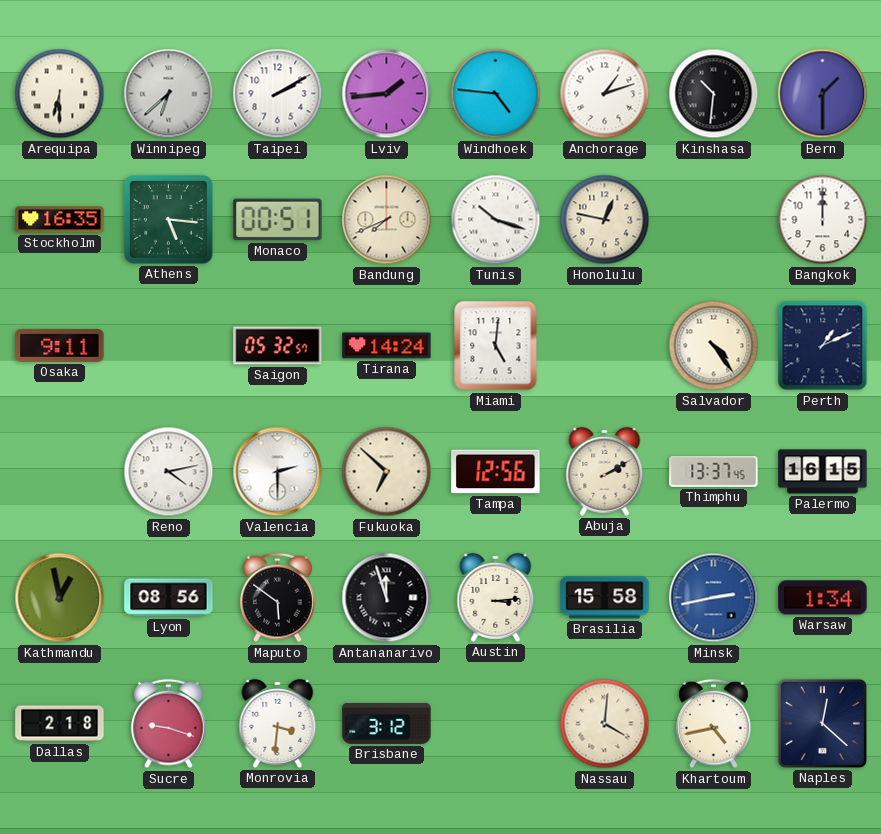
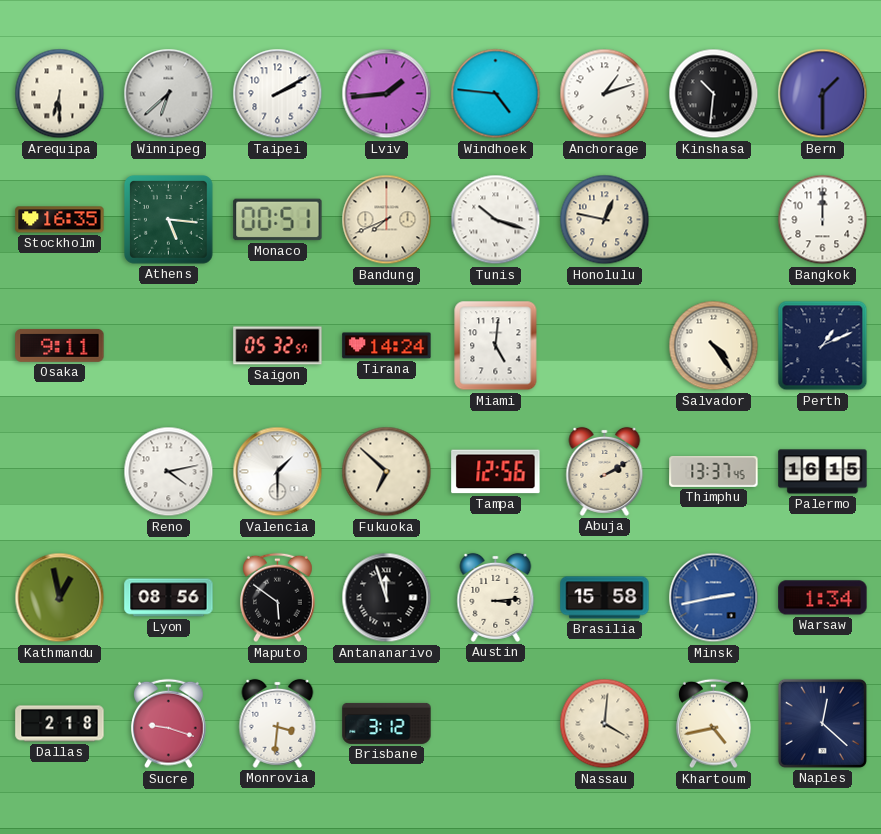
Valencia: 2:30 -> 1:30
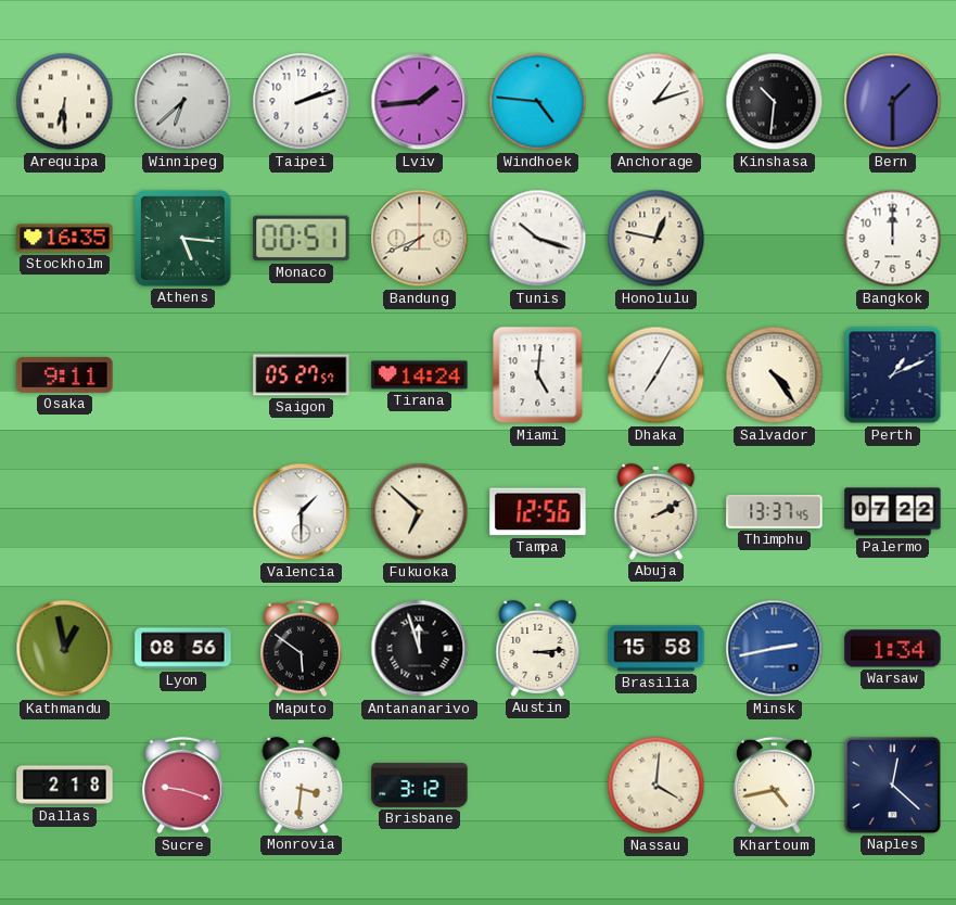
Taipei: 2:10 -> 2:12
Saigon: 05:32 -> 05:27
Dhaka: none -> 7:05
Reno: 4:13 -> none
Palermo: 16:15 -> 07:22
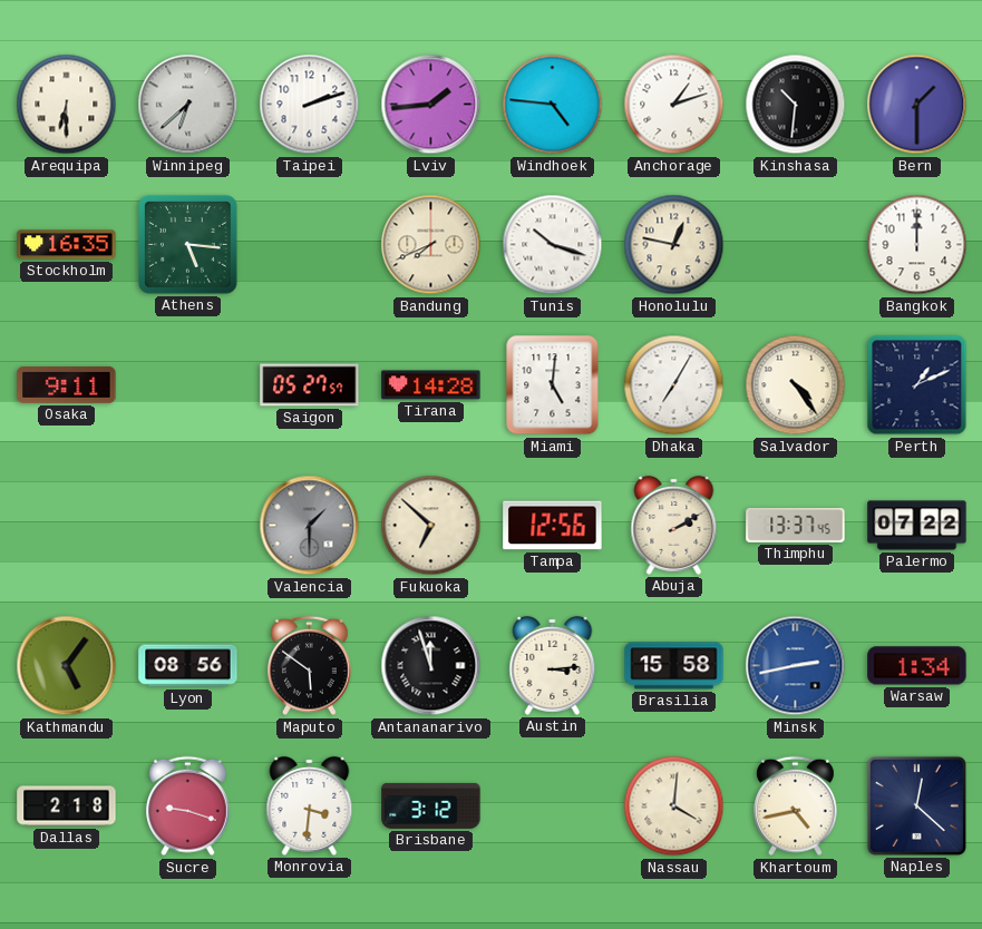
Monaco: 00:51 -> none
Tirana: 14:24 -> 14:28
Valencia dial: white -> grey
Kathmandu: 12:58 -> 5:06
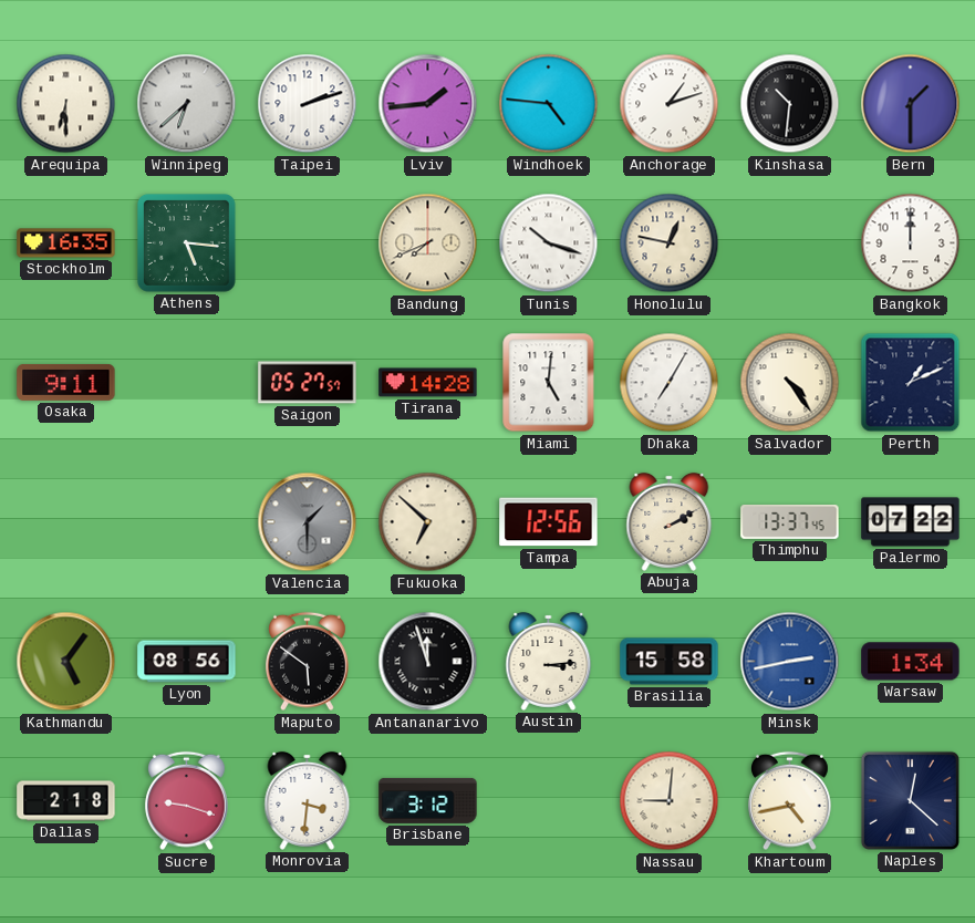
Nassau: 4:01 -> 9:01
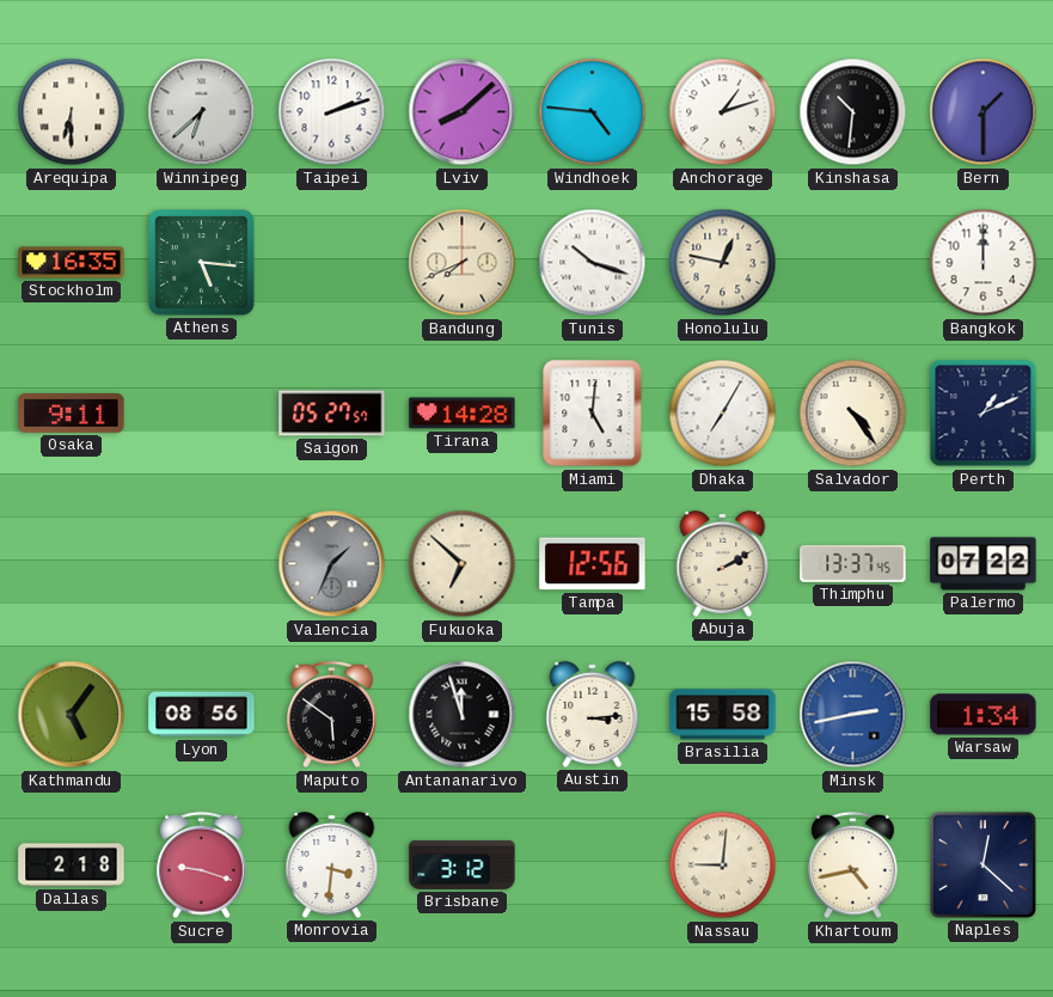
Lviv: 1:44 -> 8:08
Valencia: 1:30 -> 1:34
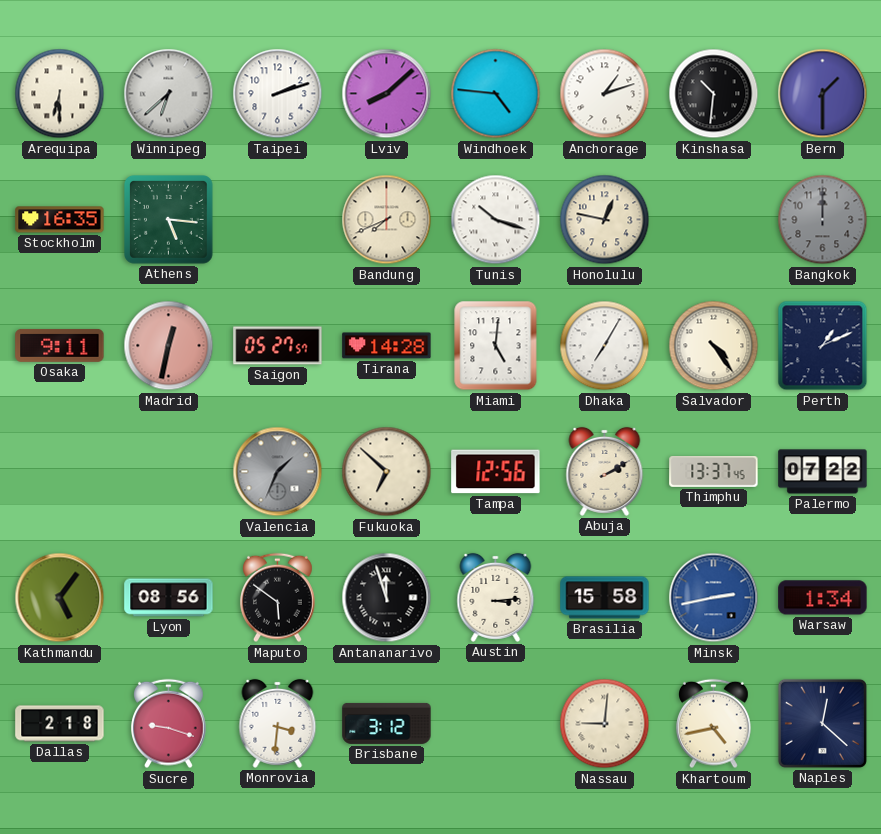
Bangkok dial: white -> grey
Madrid: none -> 12:32
